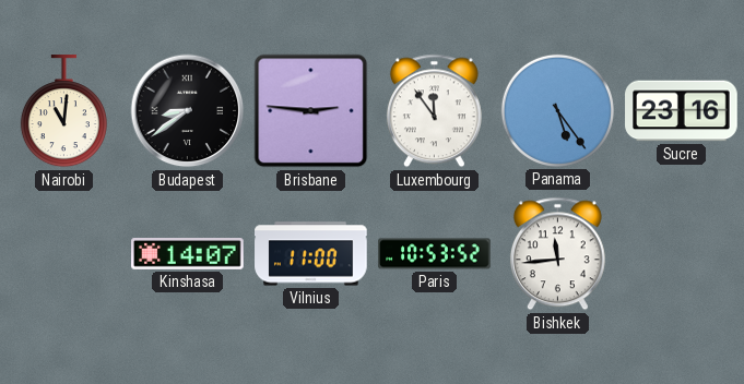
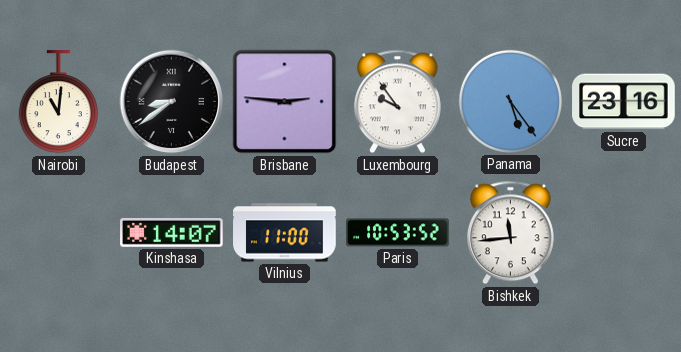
Luxembourg: 11:54 -> 9:54
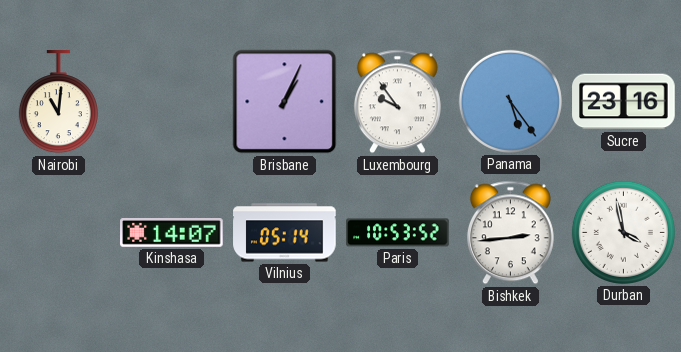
Budapest: 8:39 -> none
Brisbane: 2:46 -> 1:04
Vilnius: 11:00 -> 05:14
Bishkek: 11:44 -> 2:44
Durban: none -> 3:58
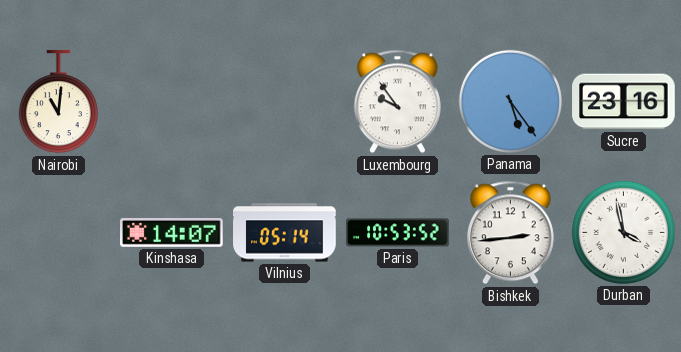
Brisbane: 1:04 -> none
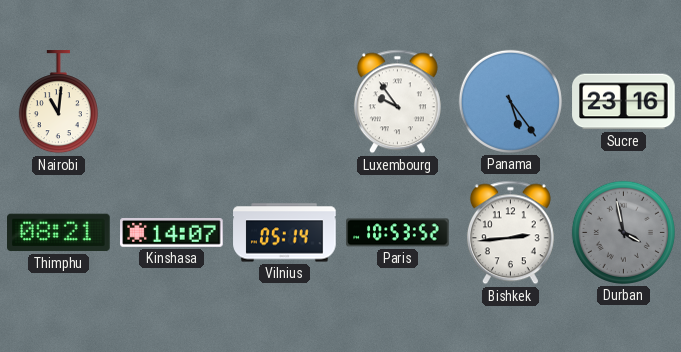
Thimphu: none -> 08:21
Durban dial: white -> grey
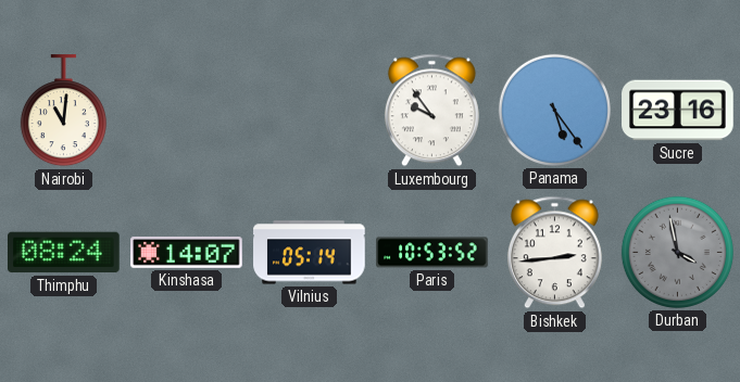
Thimphu: 08:21 -> 08:24
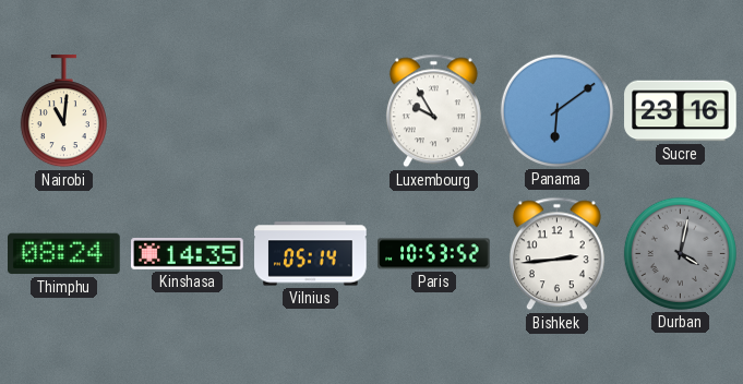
Luxembourg: 9:54 -> 9:55
Panama: 5:24 -> 6:09
Kinshasa: 14:07 -> 14:35
Durban: 3:58 -> 4:02
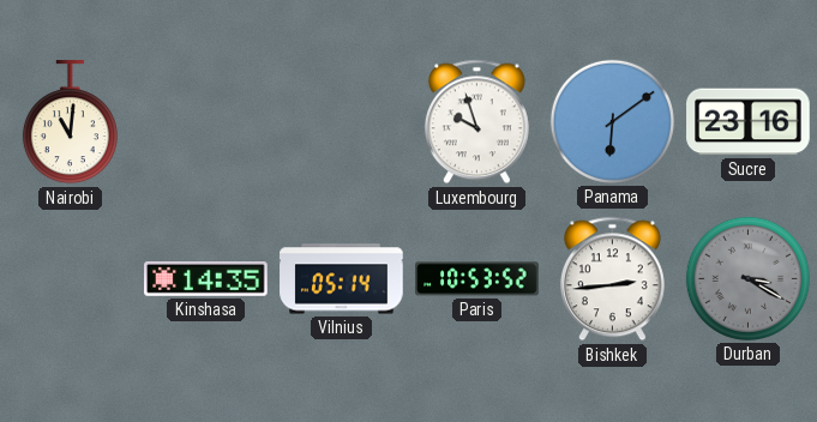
Luxembourg: 9:55 -> 9:57
Thimphu: 08:24 -> none
Durban: 4:02 -> 3:20
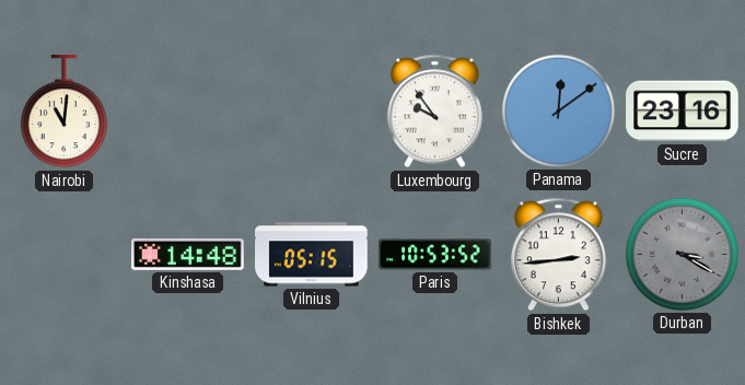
Luxembourg: 9:57 -> 9:54
Panama: 6:09 -> 12:09
Kinshasa: 14:35 -> 14:48
Vilnius: 05:14 -> 05:15
